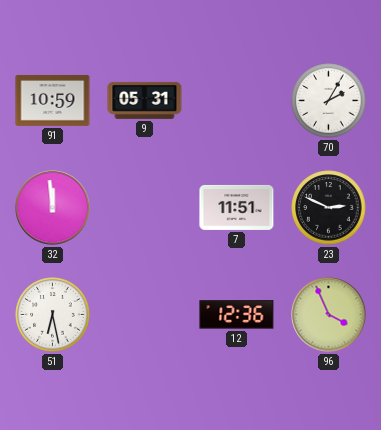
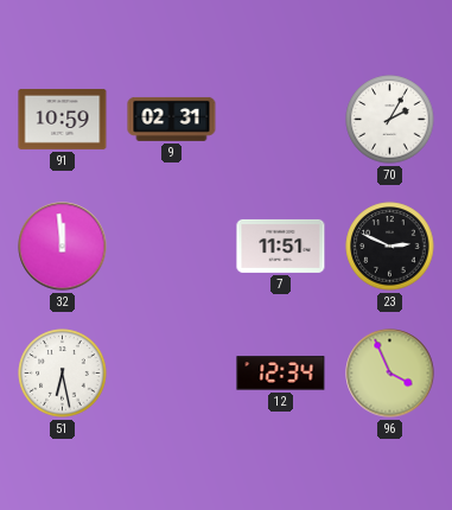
9: 05:31 -> 02:31
12: 12:36 -> 12:34
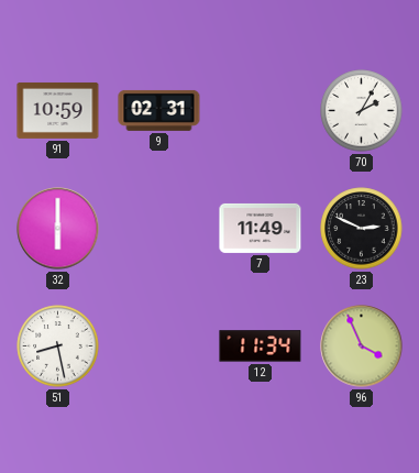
32: 11:59 -> 6:00
7: 11:51 -> 11:49
51: 6:28 -> 8:28
12: 12:34 -> 11:34
